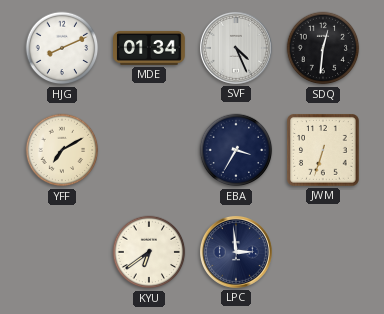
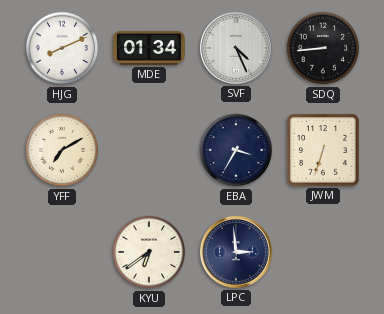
SDQ: 12:31 -> 8:44
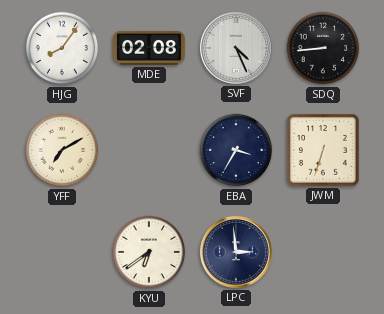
HJG: 8:11 -> 8:06
MDE: 01:34 -> 02:08
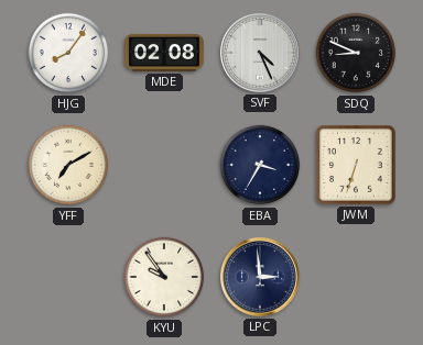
SDQ: 8:44 -> 8:49
KYU: 6:39 -> 9:54
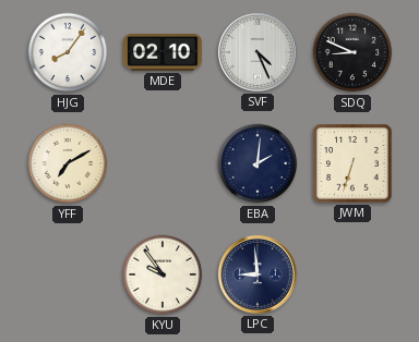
MDE: 02:08 -> 02:10
EBA: 3:35 -> 2:01
LPC: 2:59 -> 8:59
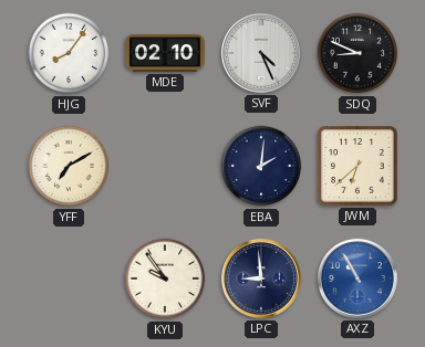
JWM: 6:33 -> 6:38
AXZ: none -> 10:55
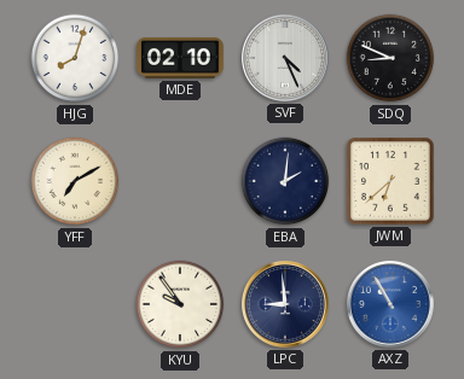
HJG: 8:06 -> 8:03
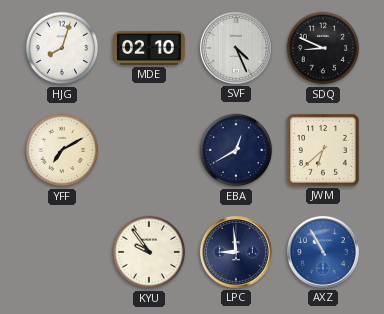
EBA: 2:01 -> 12:40
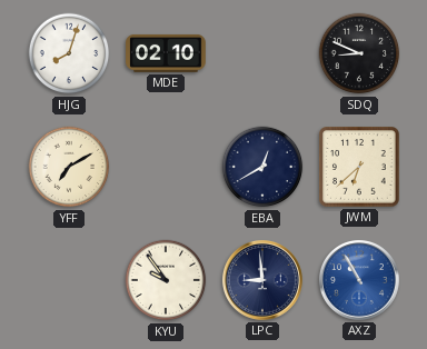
SVF: 4:26 -> none
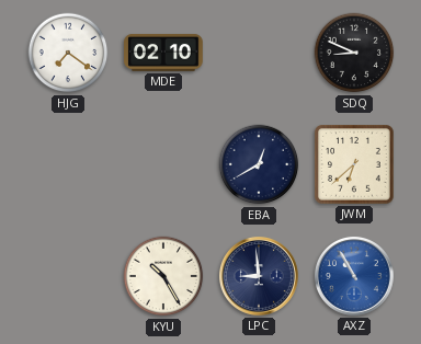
HJG: 8:03 -> 7:21
YFF: 7:10 -> none
KYU: 9:54 -> 10:25
